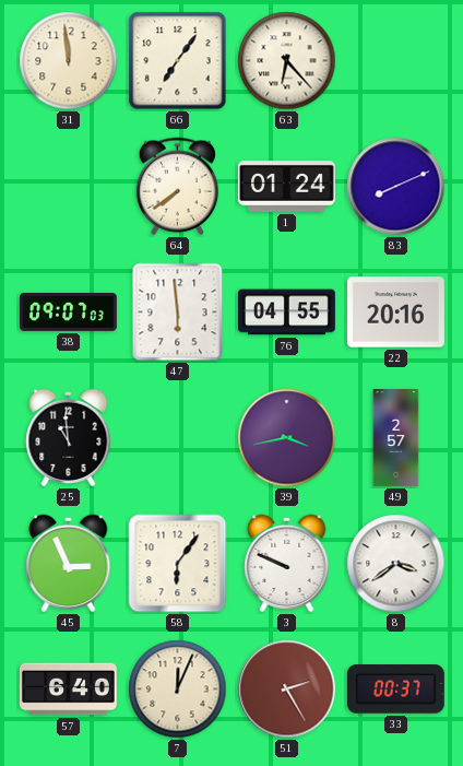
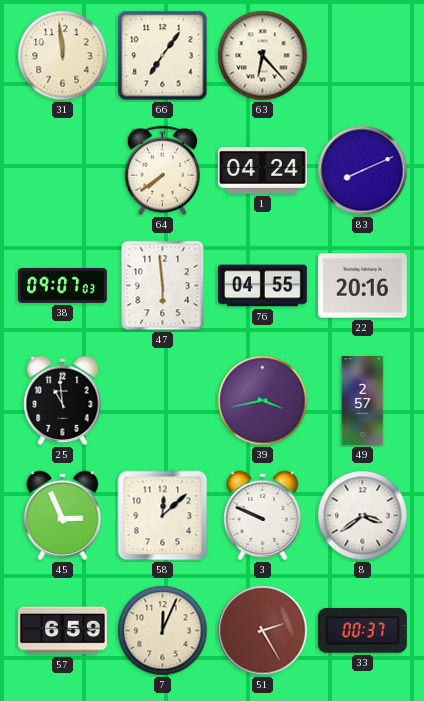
1: 01:24 -> 04:24
58: 6:06 -> 12:08
57: 6:40 -> 6:59
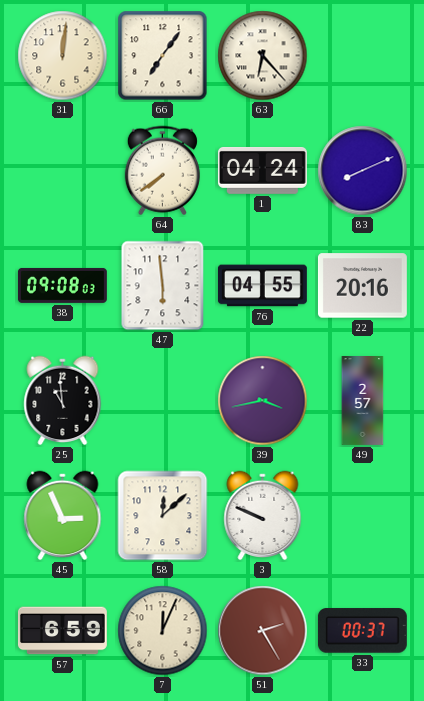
31: 11:59 -> 12:01
38: 09:07 -> 09:08
8: 3:39 -> none
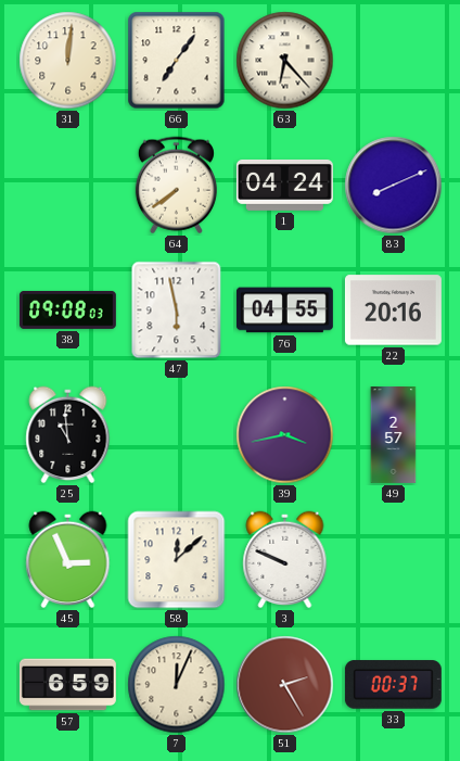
47: 5:59 -> 5:58
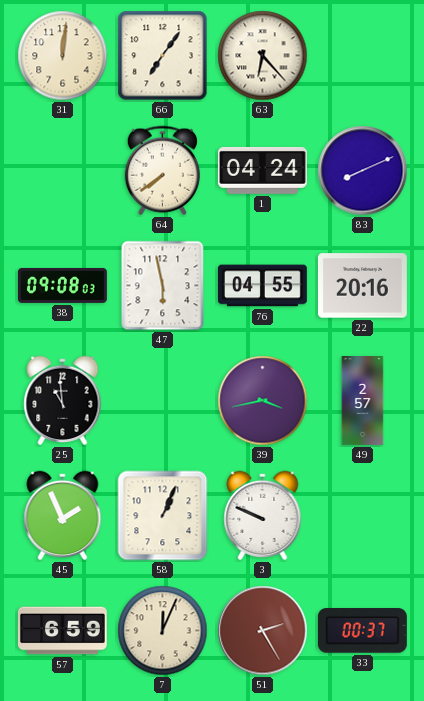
45: 2:56 -> 1:56
58: 12:08 -> 1:04
